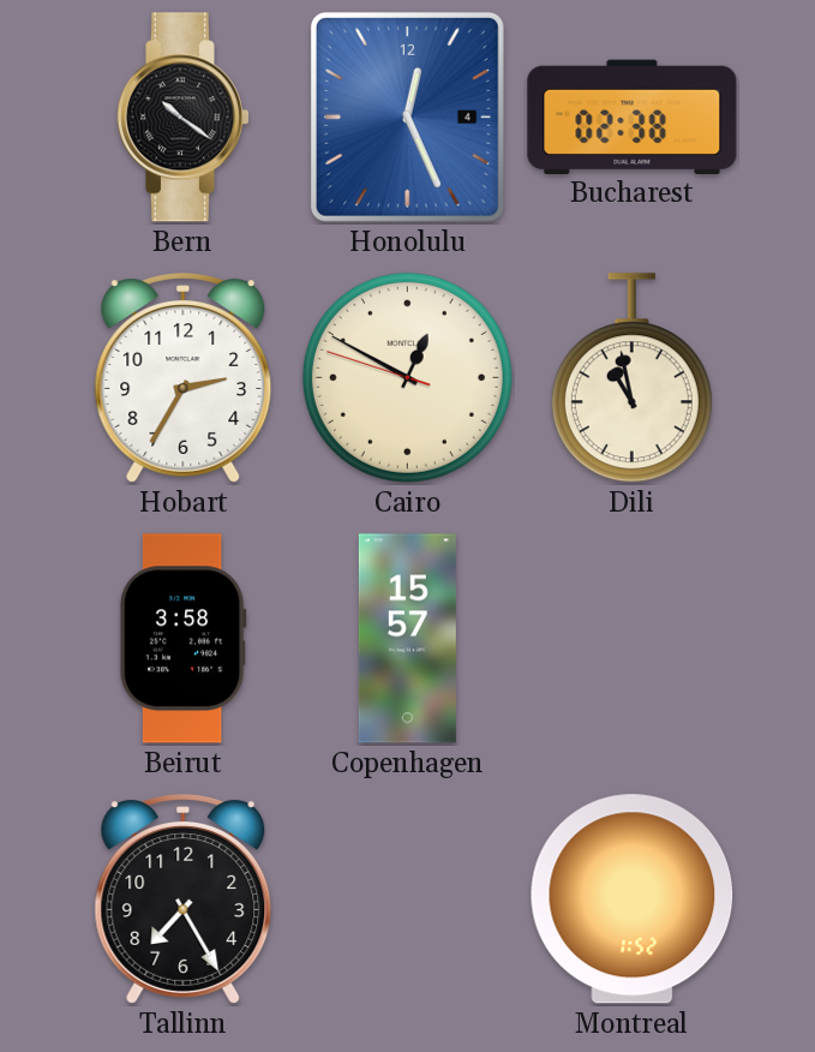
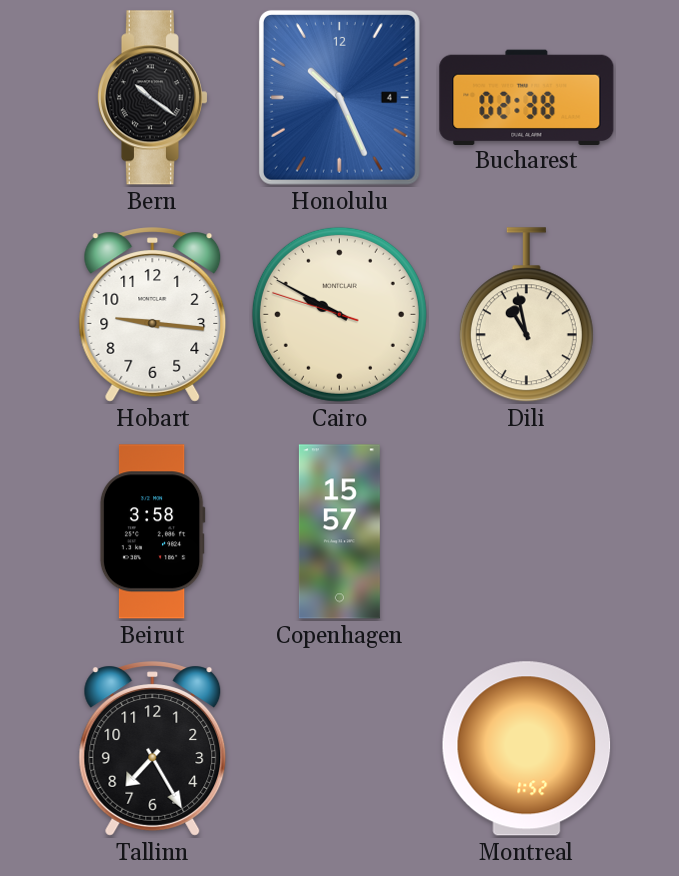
Honolulu: 12:26 -> 10:26
Hobart: 2:35 -> 9:16
Cairo: 12:49 -> 9:49
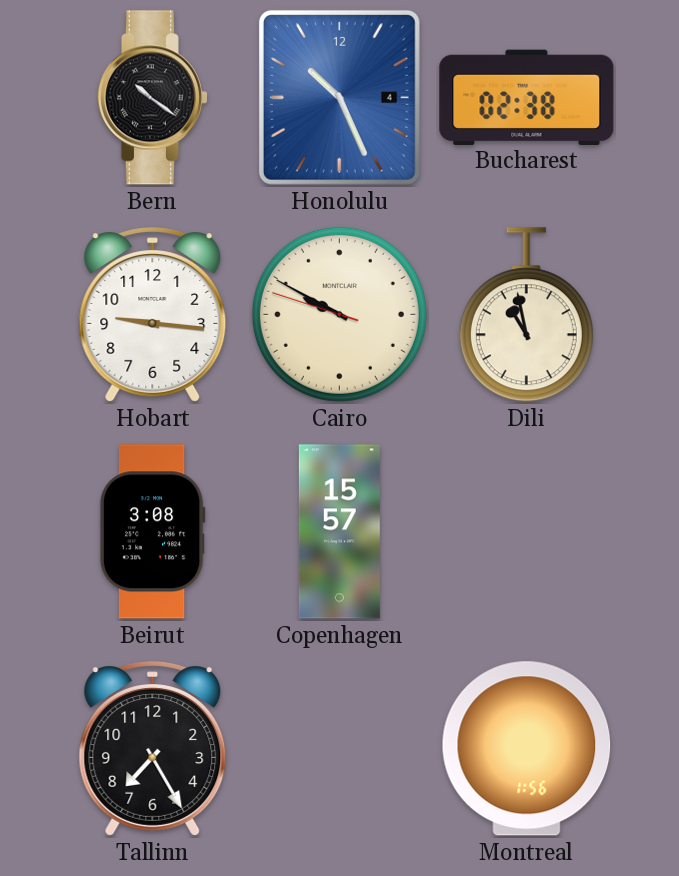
Beirut: 3:58 -> 3:08
Montreal: 1:52 -> 1:56
